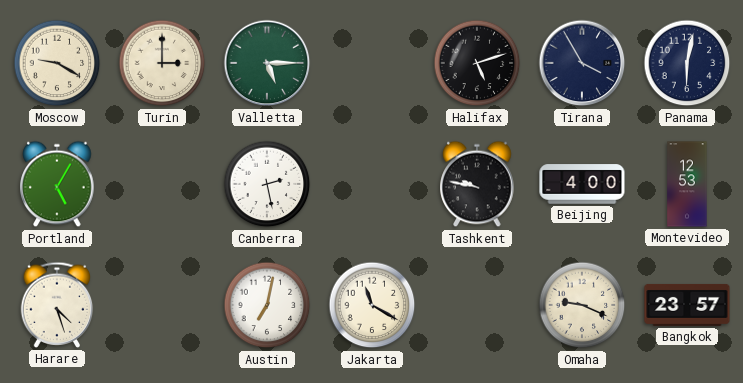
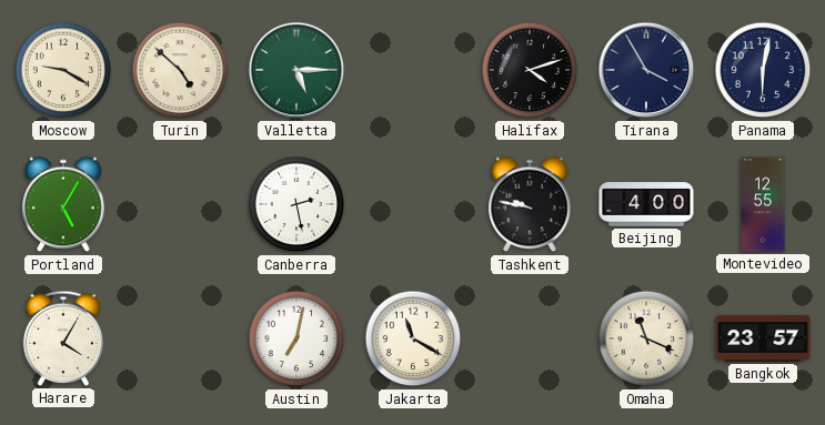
Turin: 3:00 -> 4:52
Halifax: 5:12 -> 4:12
Montevideo: 12:53 -> 12:55
Harare: 4:27 -> 4:05
Omaha: 9:19 -> 11:19
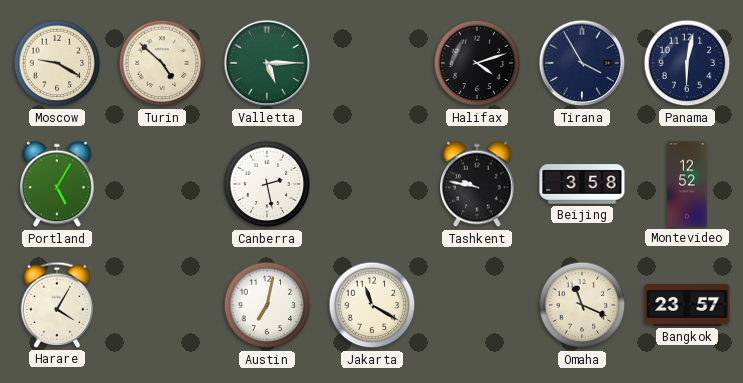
Beijing: 4:00 -> 3:58
Montevideo: 12:55 -> 12:52
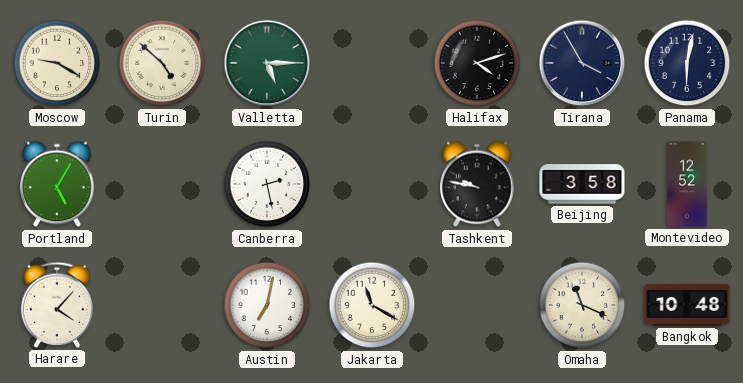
Harare: 4:05 -> 4:07
Bangkok: 23:57 -> 10:48
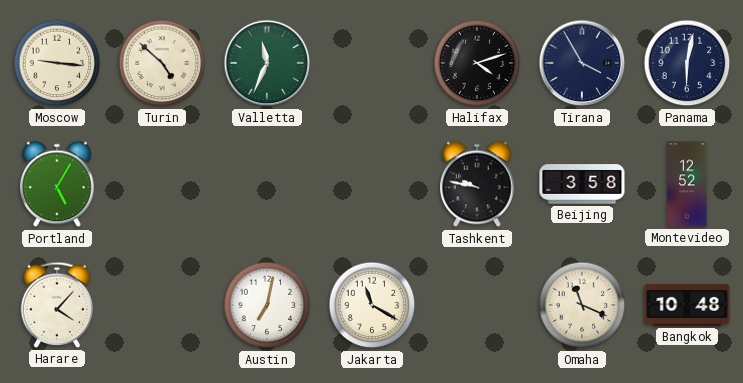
Moscow: 9:20 -> 9:16
Valletta: 5:15 -> 11:34
Canberra: 2:28 -> none
